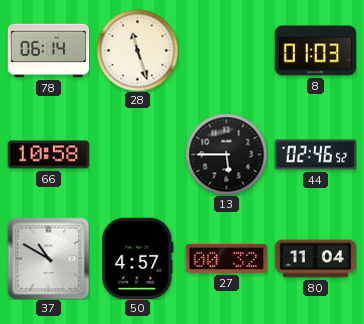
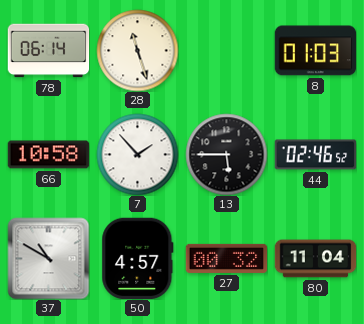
7: none -> 1:53
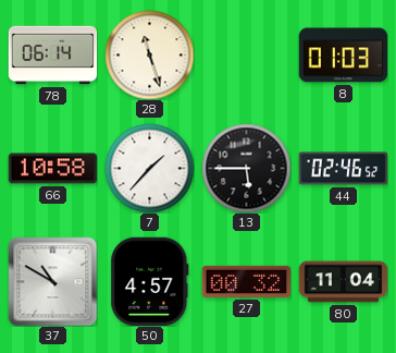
7: 1:53 -> 1:37
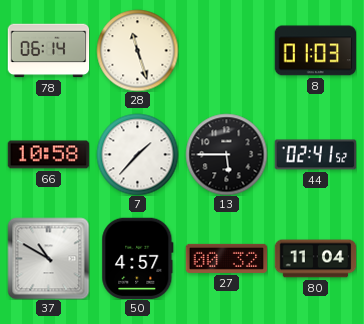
44: 02:46 -> 02:41
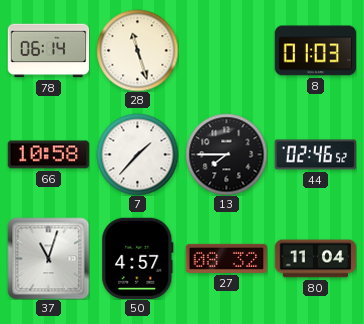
13: 5:45 -> 7:45
44: 02:41 -> 02:46
37: 10:50 -> 11:03
27: 00:32 -> 08:32
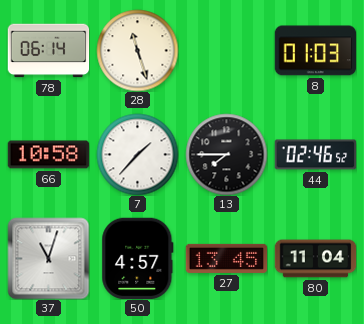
27: 08:32 -> 13:45
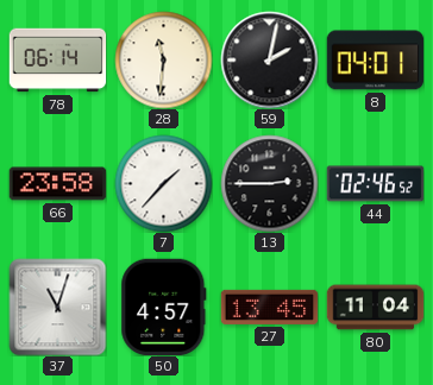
28: 11:27 -> 11:31
59: none -> 2:02
8: 01:03 -> 04:01
66: 10:58 -> 23:58
13: 7:45 -> 2:45
